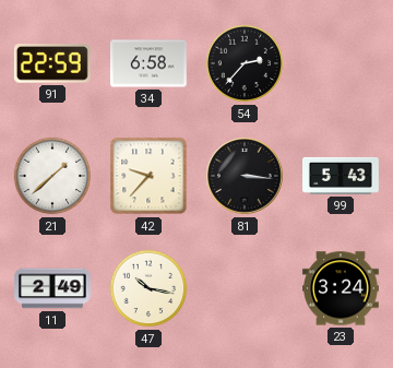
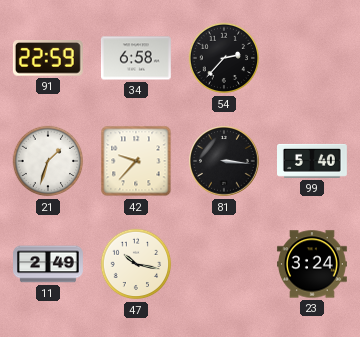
21: 1:38 -> 1:33
99: 5:43 -> 5:40
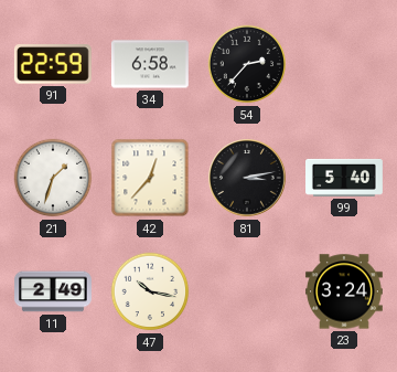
42: 9:37 -> 12:37
81: 3:16 -> 3:13
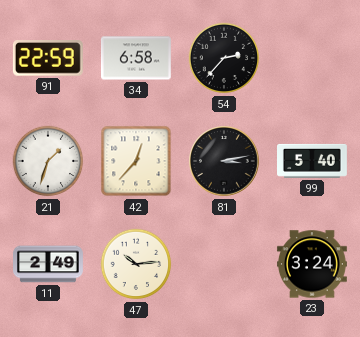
47: 10:17 -> 10:14
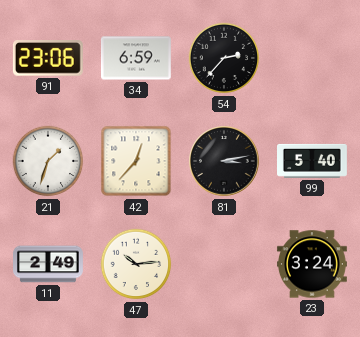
91: 22:59 -> 23:06
34: 6:58 -> 6:59
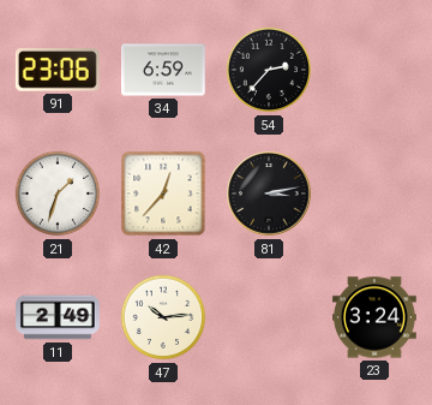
99: 5:40 -> none
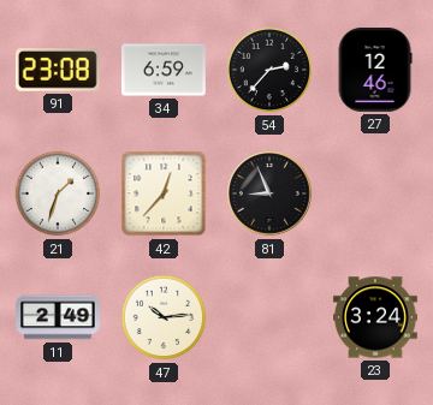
91: 23:06 -> 23:08
27: none -> 12:46
81: 3:13 -> 8:56
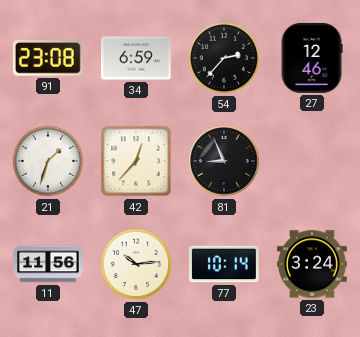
11: 2:49 -> 11:56
77: none -> 10:14
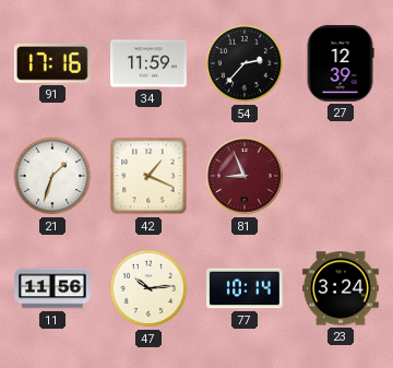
91: 23:08 -> 17:16
34: 6:59 -> 11:59
27: 12:46 -> 12:39
42: 12:37 -> 1:19
81 dial: black -> burgundy
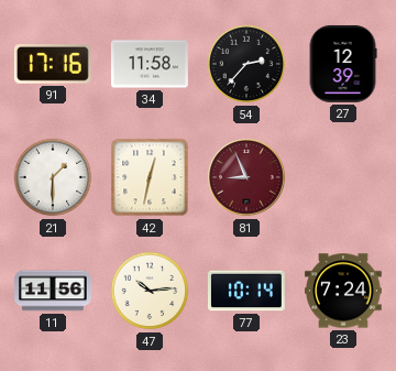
34: 11:59 -> 11:58
21: 1:33 -> 1:30
42: 1:19 -> 12:32
23: 3:24 -> 7:24
